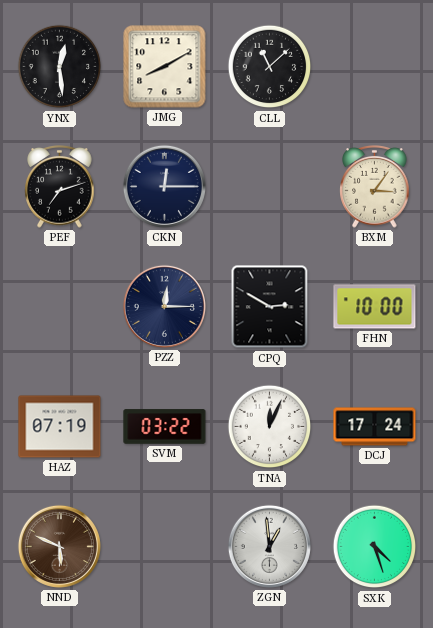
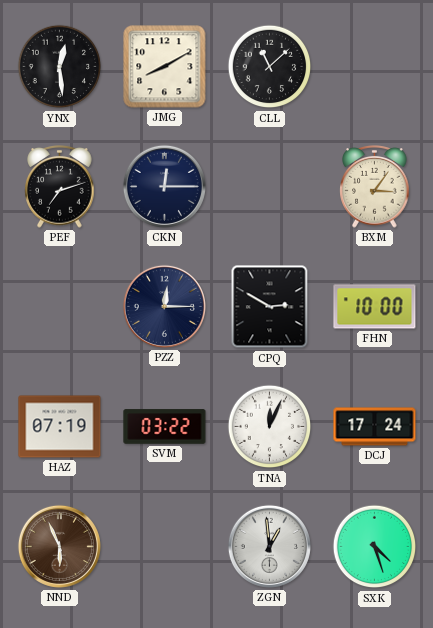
NND: 5:49 -> 5:56
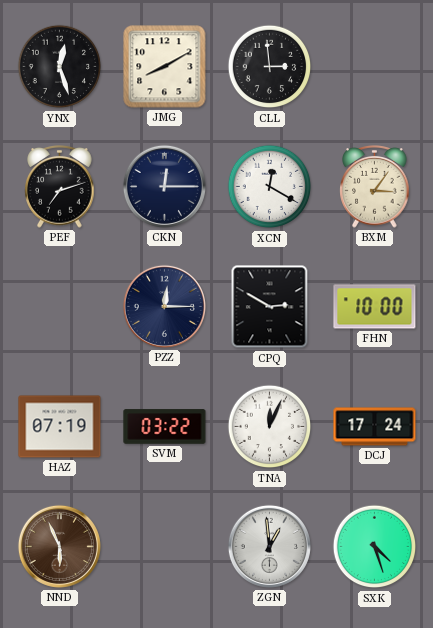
YNX: 12:29 -> 12:27
CLL: 11:08 -> 2:59
XCN: none -> 12:20
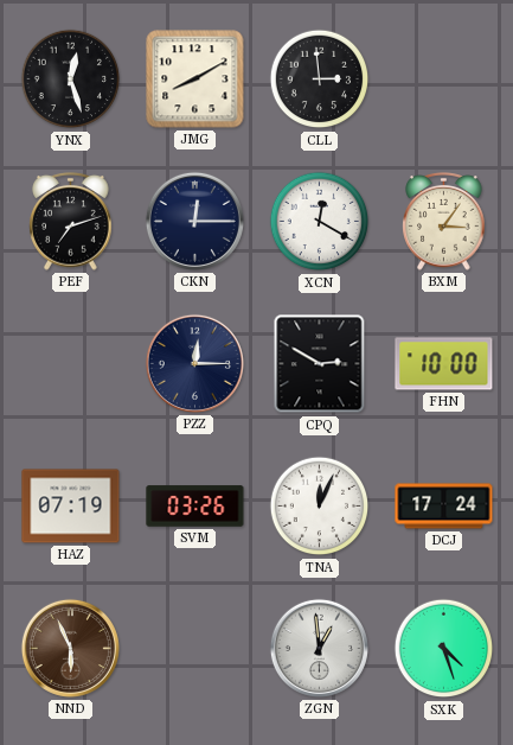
SVM: 03:22 -> 03:26
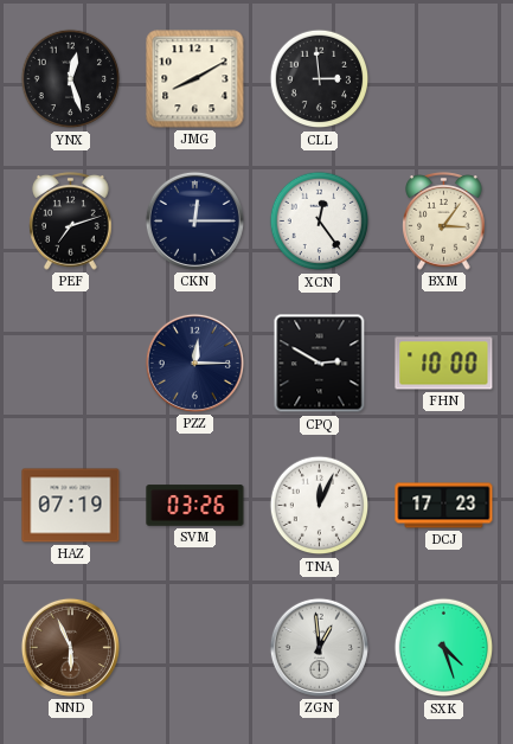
XCN: 12:20 -> 12:24
DCJ: 17:24 -> 17:23
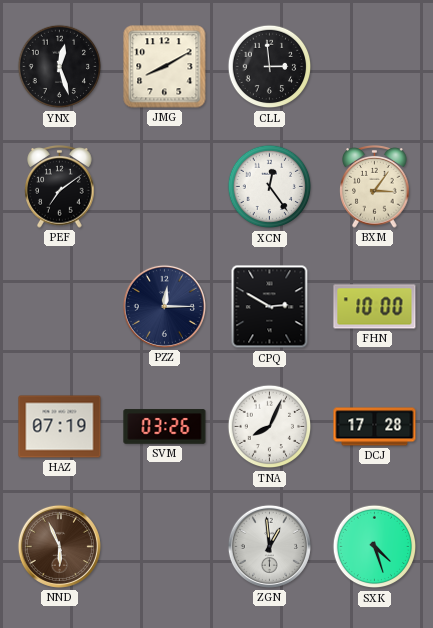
PEF: 7:12 -> 7:09
CKN: 12:15 -> none
TNA: 12:04 -> 8:04
DCJ: 17:23 -> 17:28
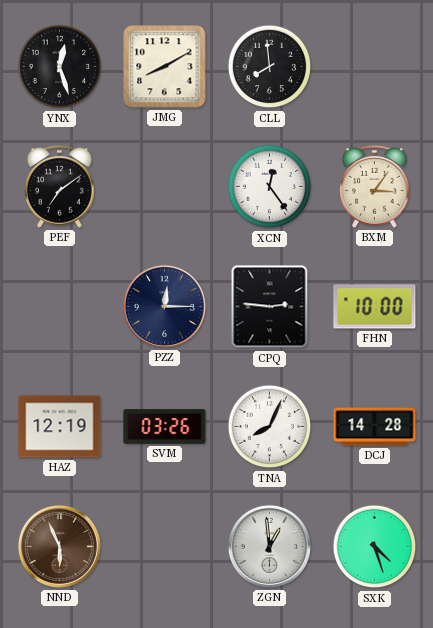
CLL: 2:59 -> 7:59
CPQ: 2:50 -> 2:46
HAZ: 07:19 -> 12:19
DCJ: 17:28 -> 14:28
